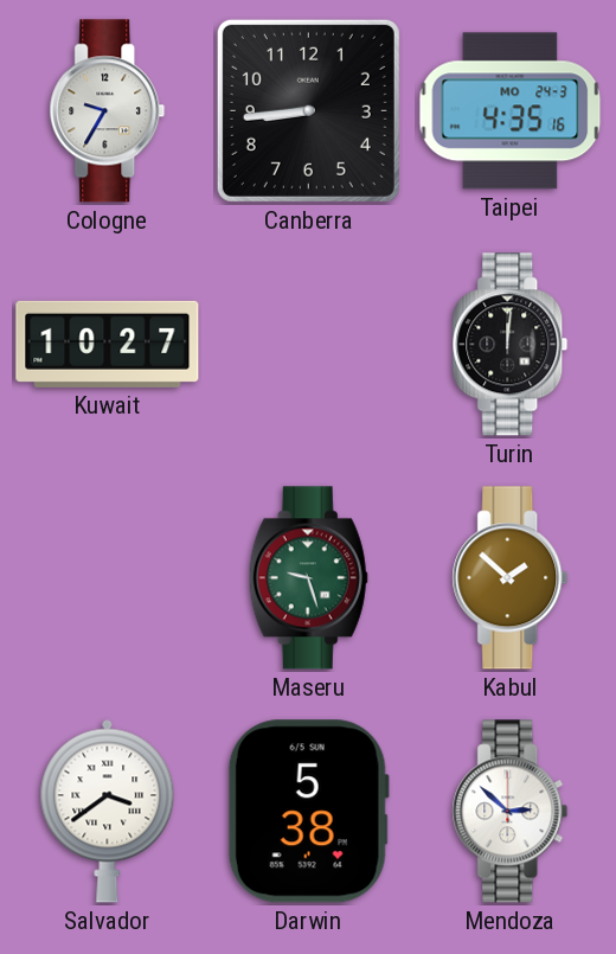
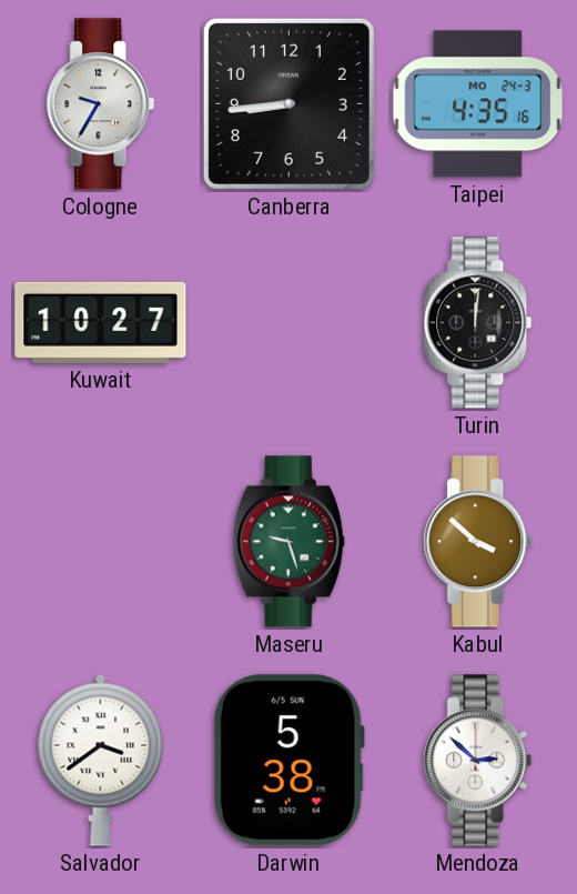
Kabul: 1:52 -> 3:52
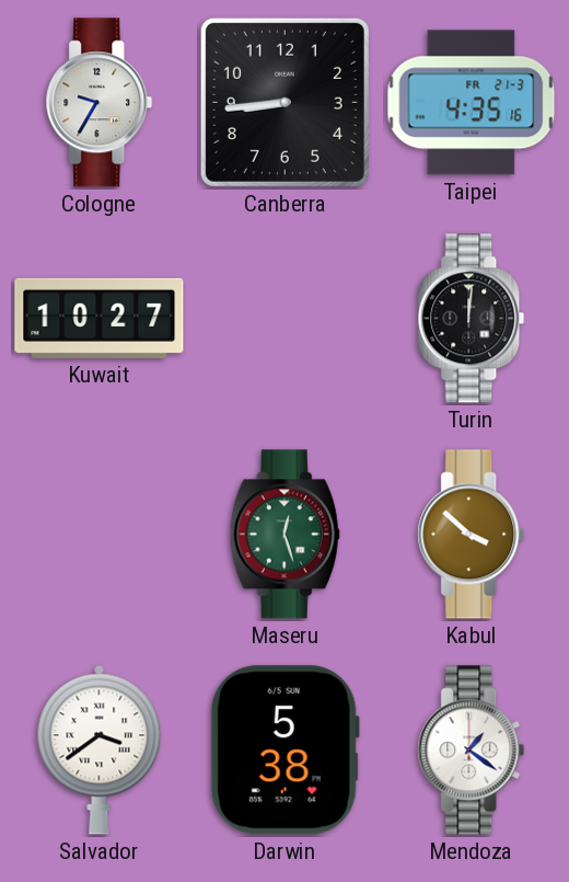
Taipei date: MO 24-3 -> FR 21-3
Maseru: 9:27 -> 12:27
Mendoza: 2:52 -> 1:21
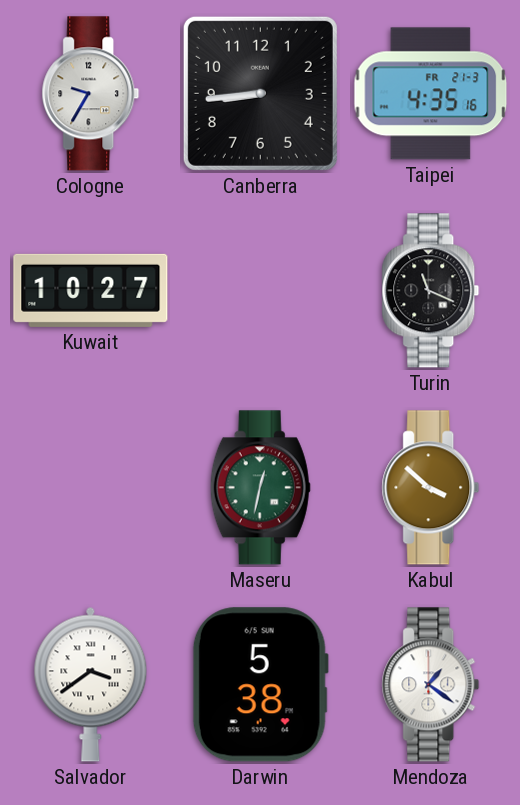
Turin: 12:01 -> 11:19
Maseru: 12:27 -> 12:32
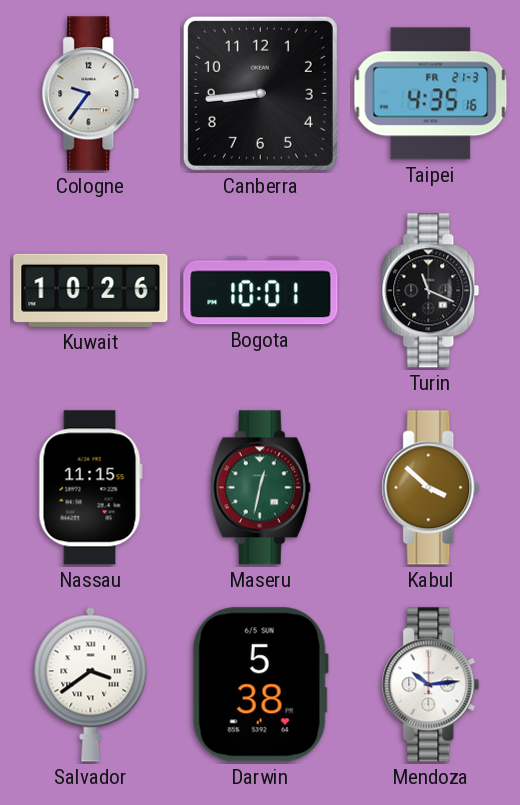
Cologne: 9:35 -> 9:36
Kuwait: 10:27 -> 10:26
Bogota: none -> 10:01
Nassau: none -> 11:15
Mendoza: 1:21 -> 10:14
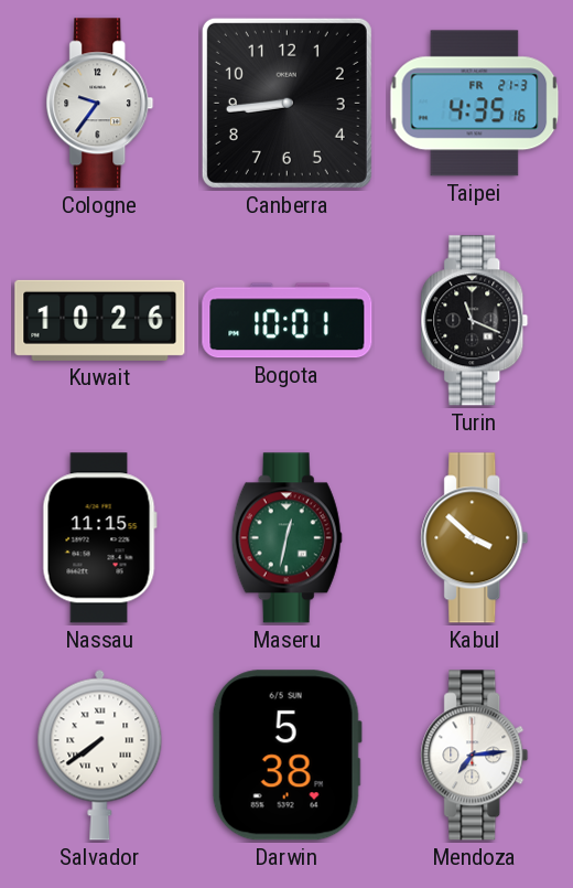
Salvador: 3:39 -> 7:39
Mendoza: 10:14 -> 7:14
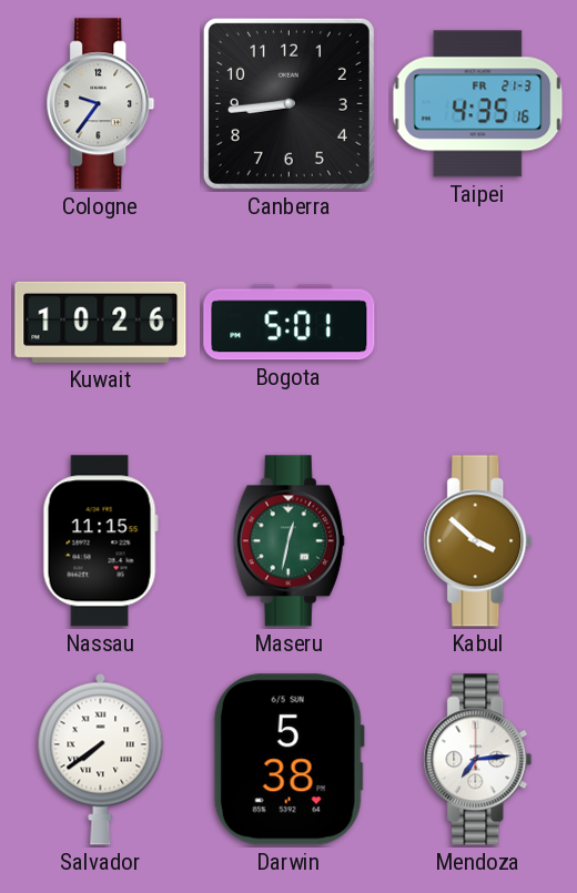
Bogota: 10:01 -> 5:01
Turin: 11:19 -> none
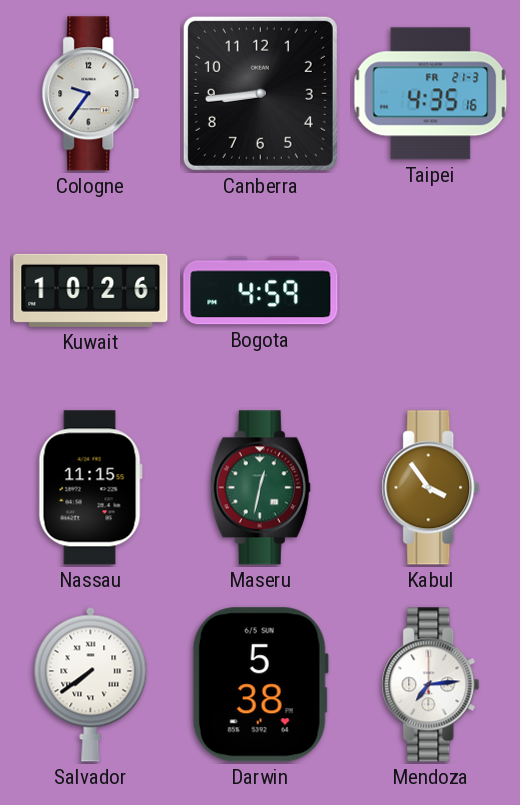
Bogota: 5:01 -> 4:59
Kabul: 3:52 -> 3:54
